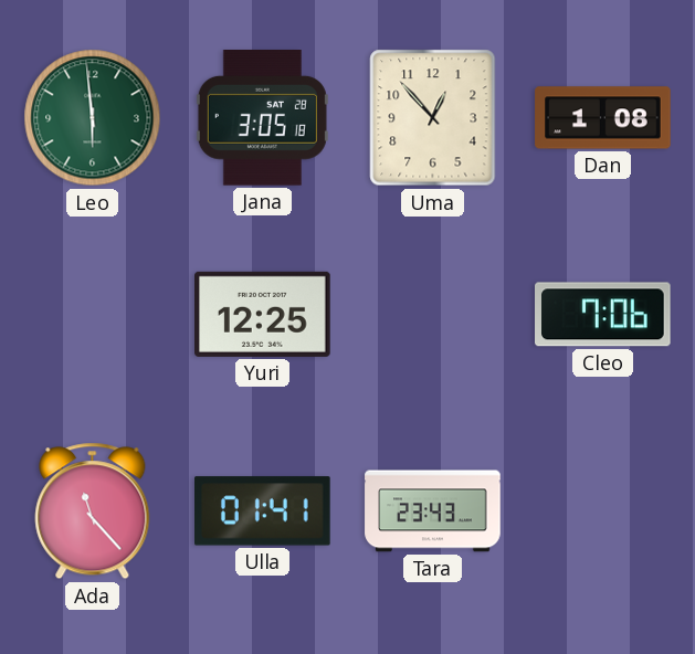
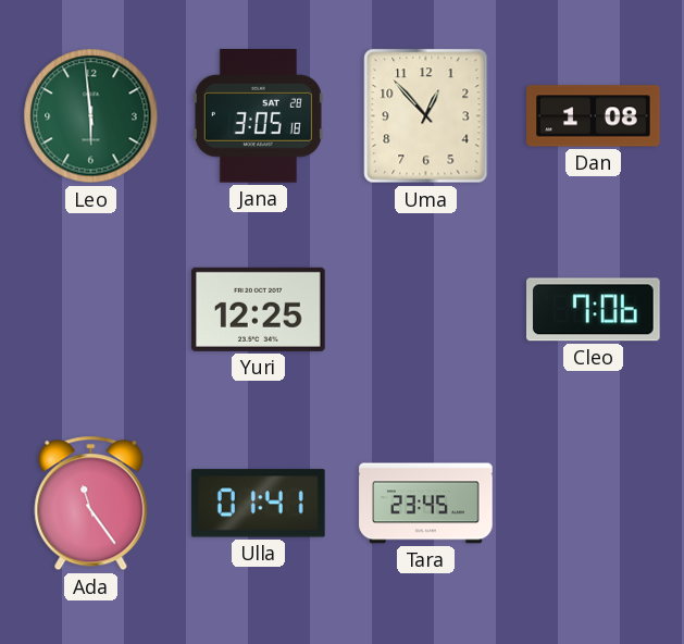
Ada: 11:23 -> 11:24
Tara: 23:43 -> 23:45
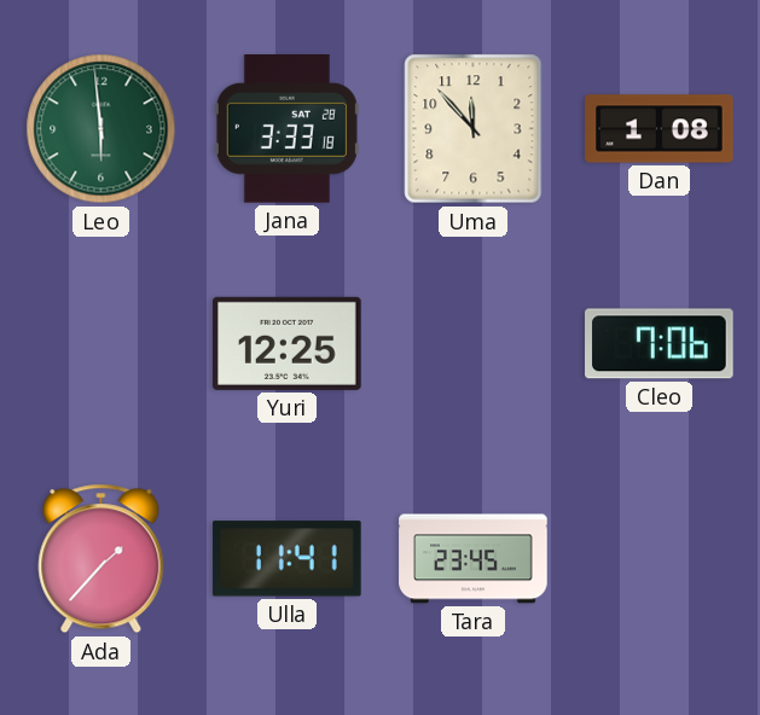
Jana: 3:05 -> 3:33
Uma: 12:53 -> 11:53
Ada: 11:24 -> 1:37
Ulla: 01:41 -> 11:41
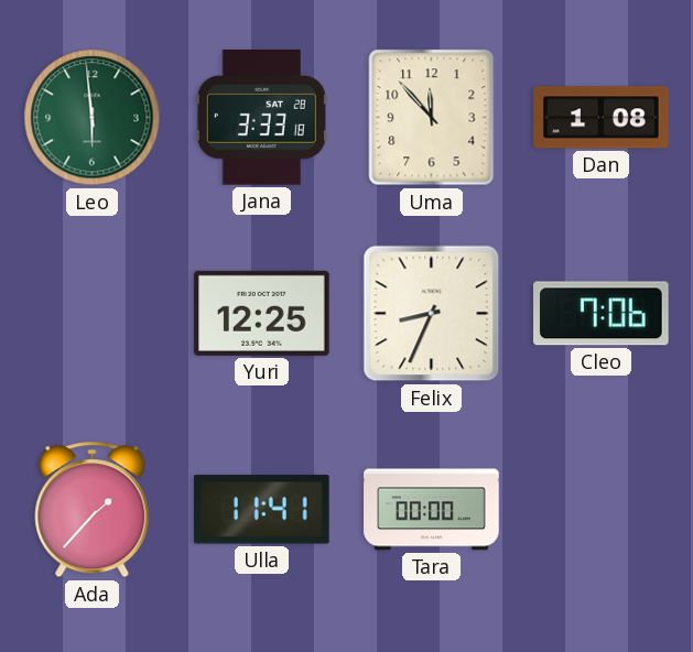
Felix: none -> 8:34
Tara: 23:45 -> 00:00
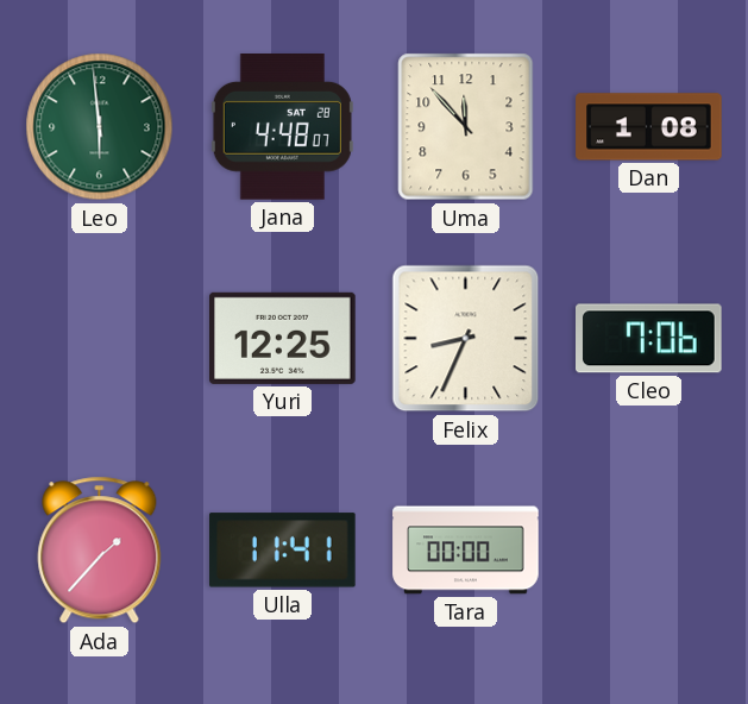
Jana: 3:33 -> 4:48
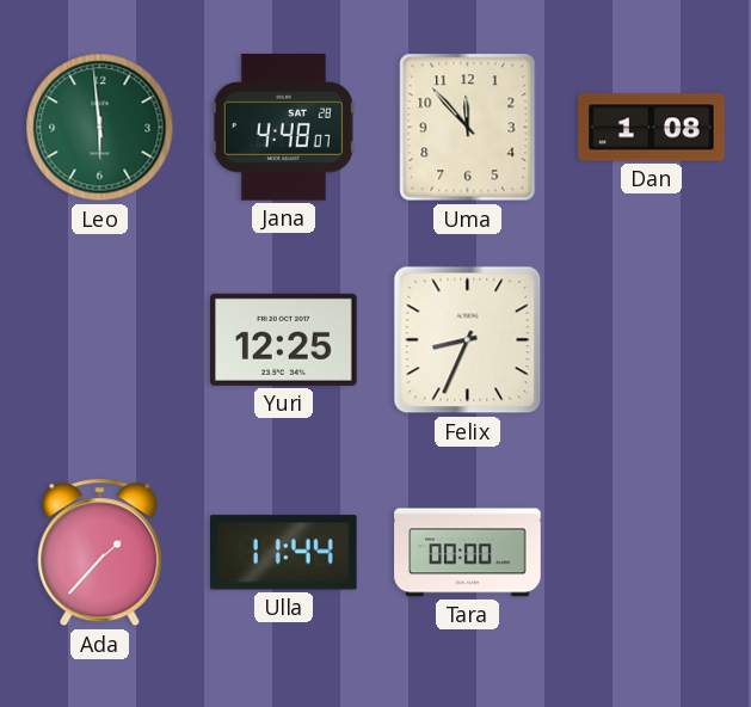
Cleo: 7:06 -> none
Ulla: 11:41 -> 11:44
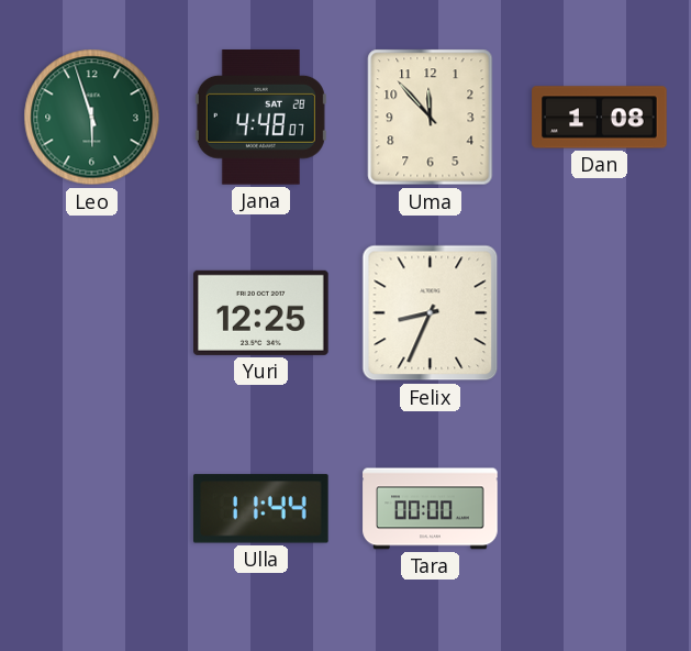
Leo: 5:59 -> 5:57
Ada: 1:37 -> none
